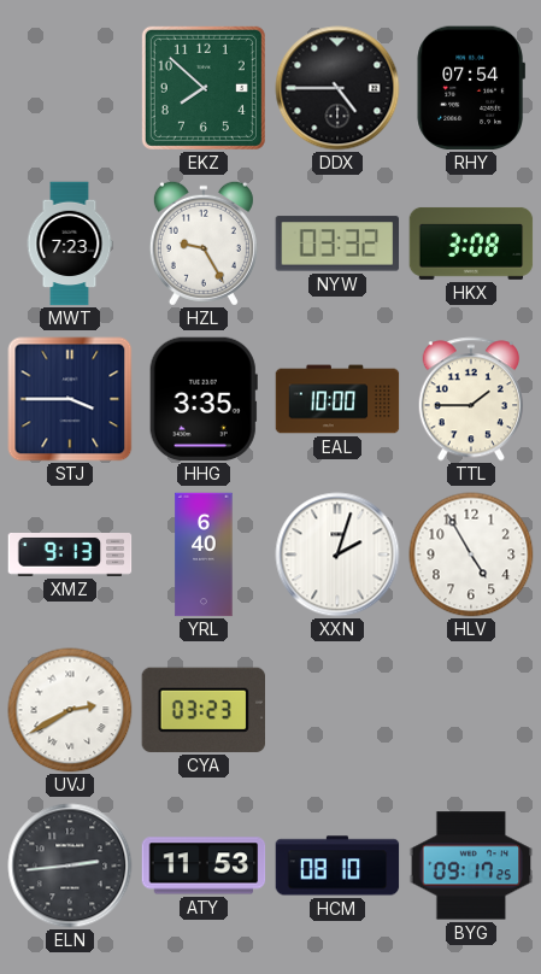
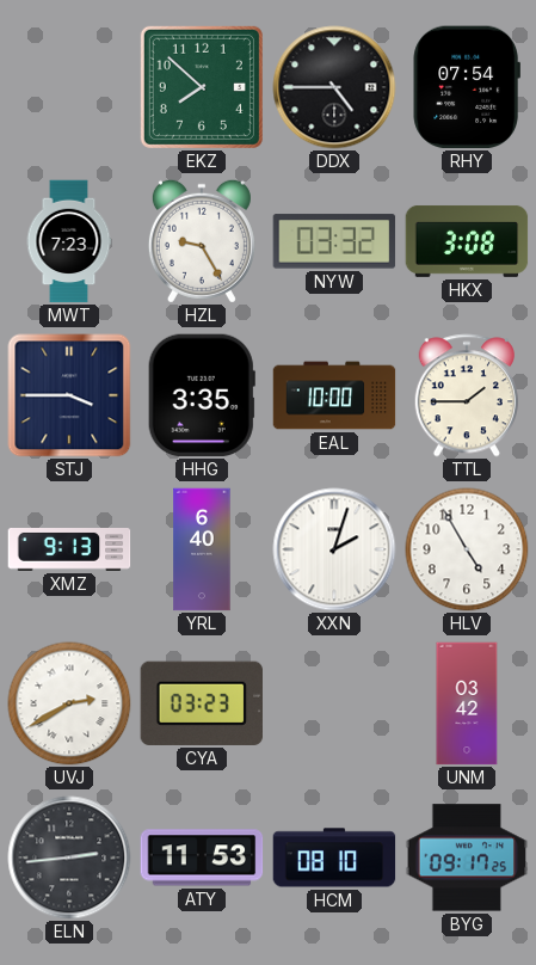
UNM: none -> 03:42
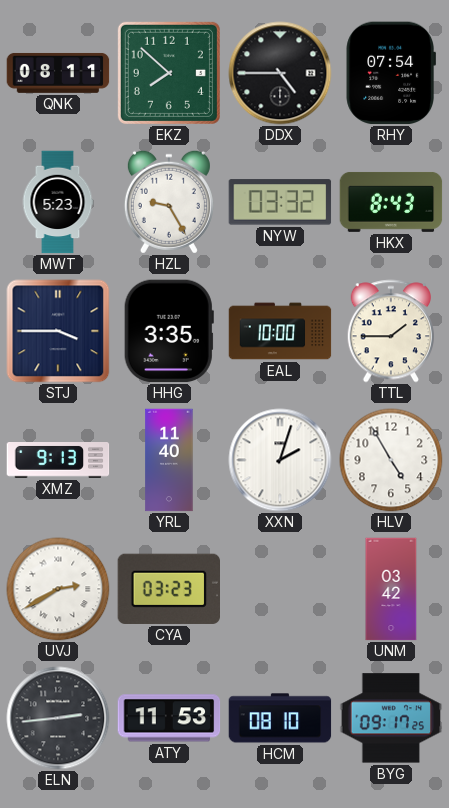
QNK: none -> 08:11
MWT: 7:23 -> 5:23
HKX: 3:08 -> 8:43
YRL: 6:40 -> 11:40
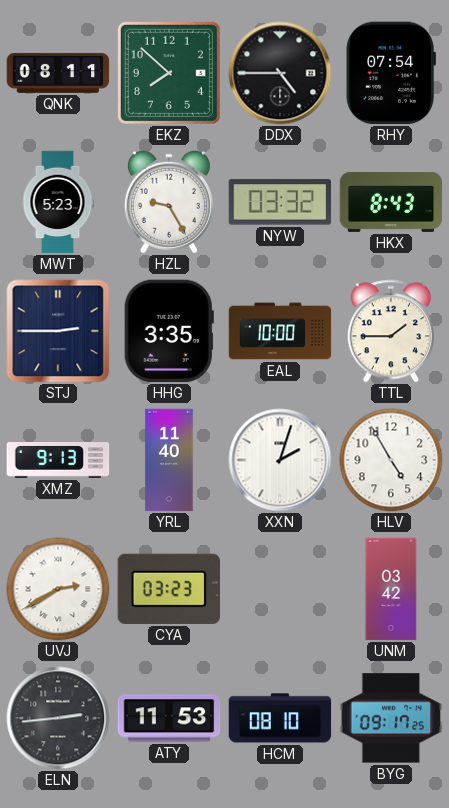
STJ: 3:45 -> 2:45
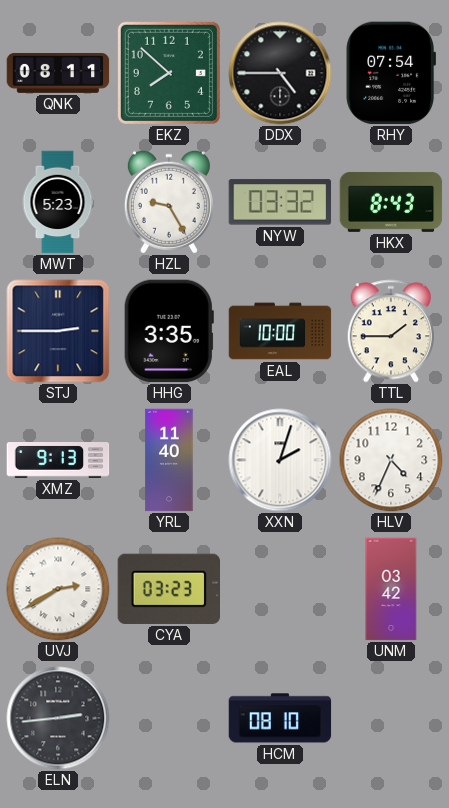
HLV: 4:55 -> 4:34
ATY: 11:53 -> none
BYG: 09:17 -> none
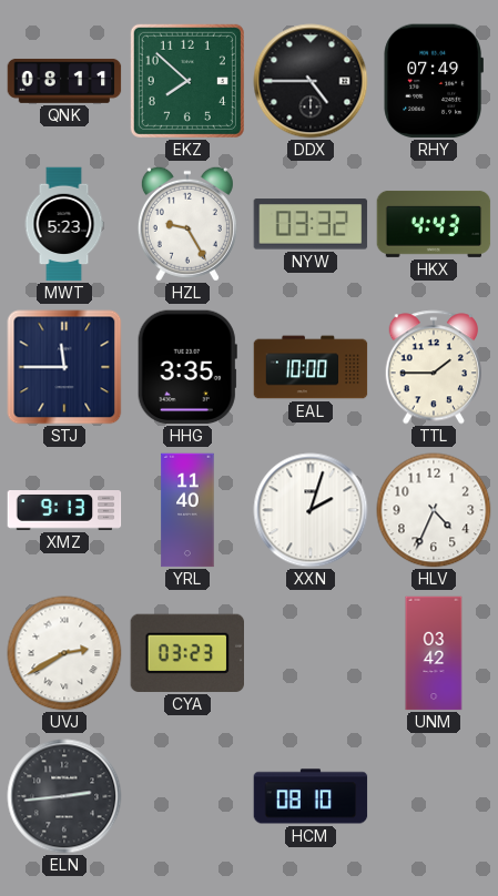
RHY: 07:54 -> 07:49
HKX: 8:43 -> 4:43
STJ: 2:45 -> 11:45
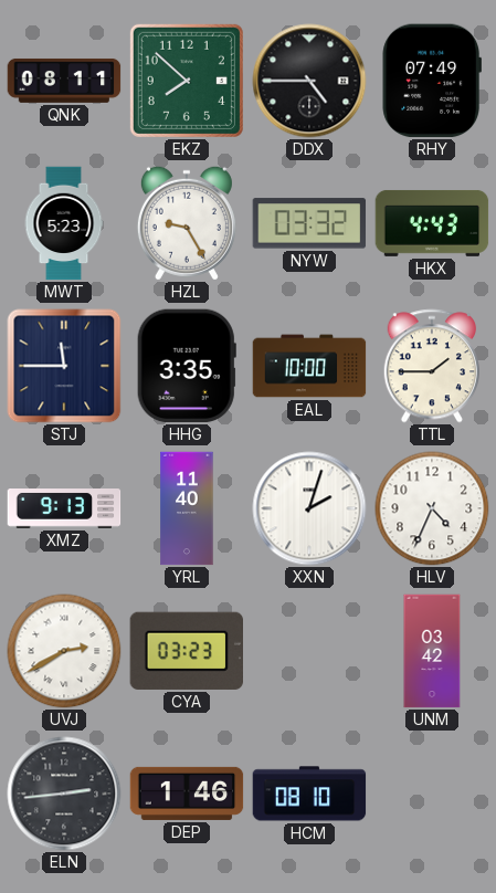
DEP: none -> 1:46
